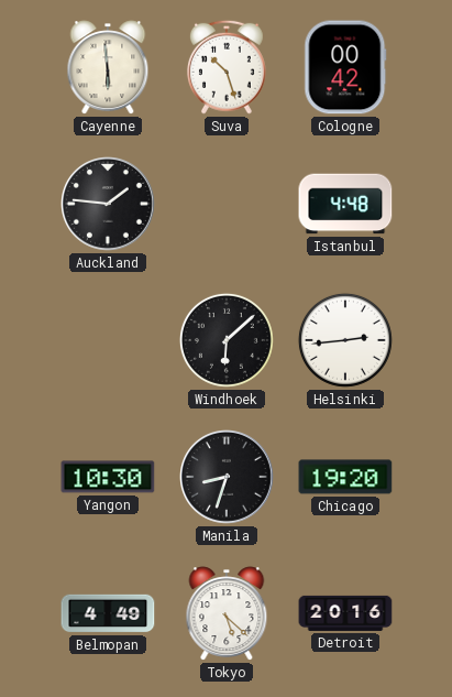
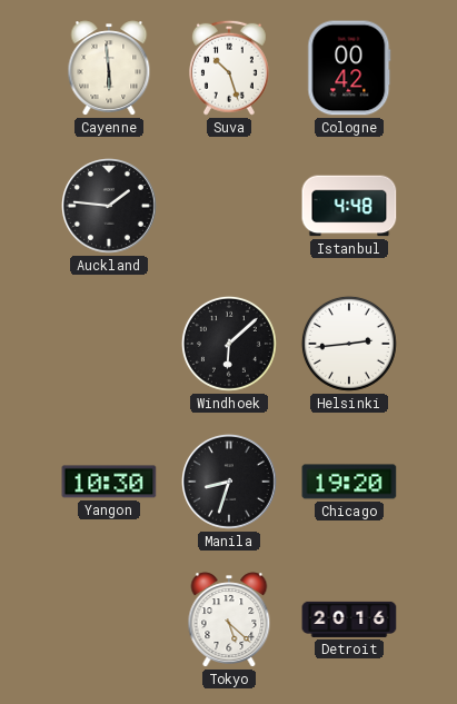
Belmopan: 4:49 -> none
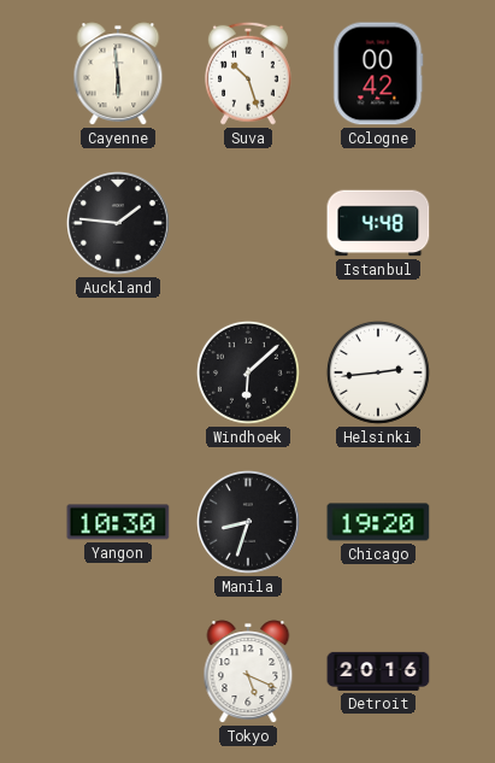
Tokyo: 5:22 -> 5:19
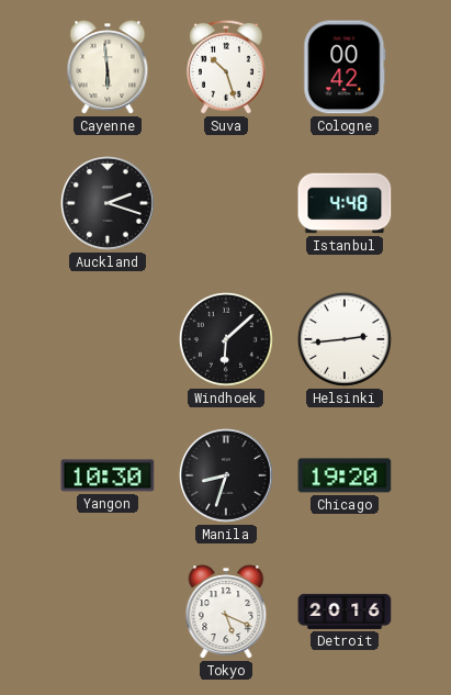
Auckland: 1:46 -> 2:18
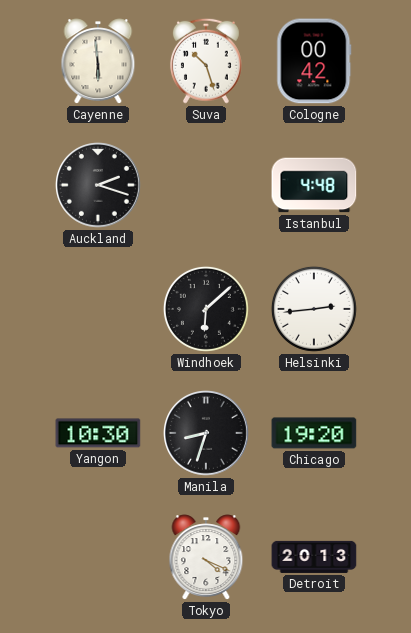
Tokyo: 5:19 -> 4:19
Detroit: 20:16 -> 20:13
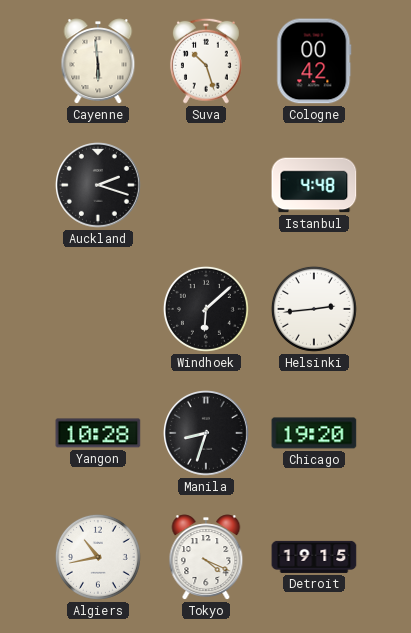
Yangon: 10:30 -> 10:28
Algiers: none -> 10:43
Detroit: 20:13 -> 19:15
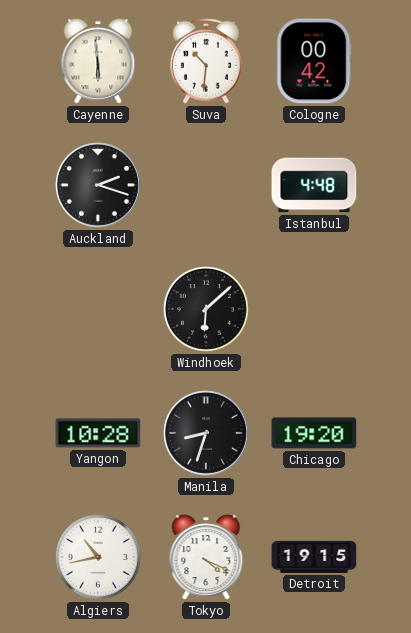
Suva: 10:27 -> 10:31
Helsinki: 2:44 -> none
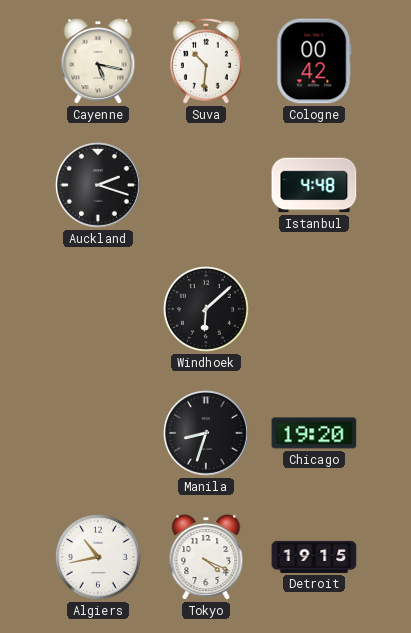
Cayenne: 5:59 -> 5:17
Yangon: 10:28 -> none
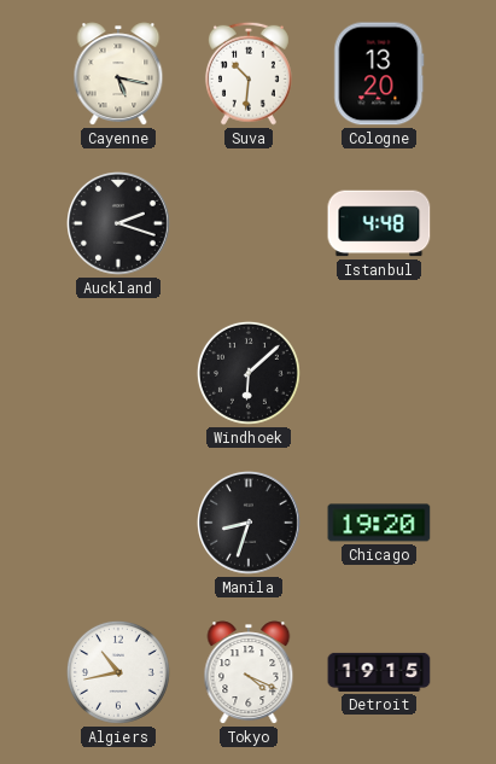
Cologne: 00:42 -> 13:20
